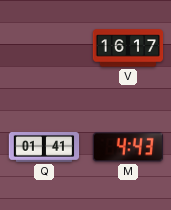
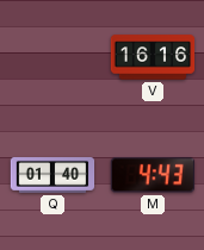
V: 16:17 -> 16:16
Q: 01:41 -> 01:40
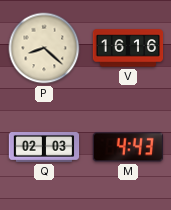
P: none -> 8:22
Q: 01:40 -> 02:03
